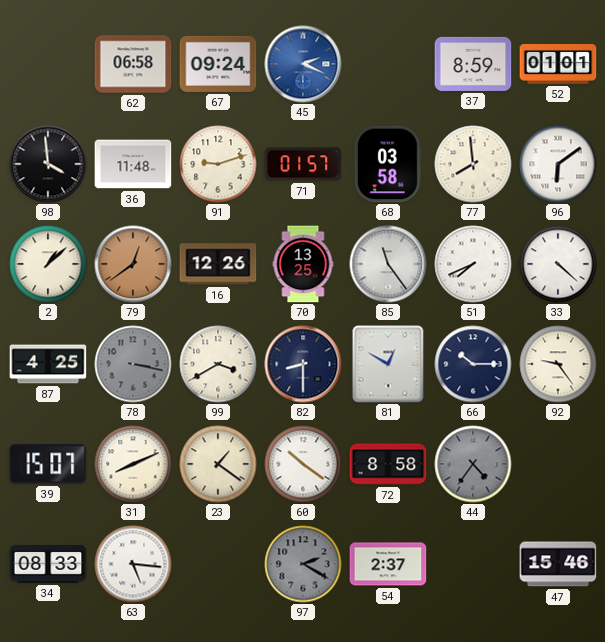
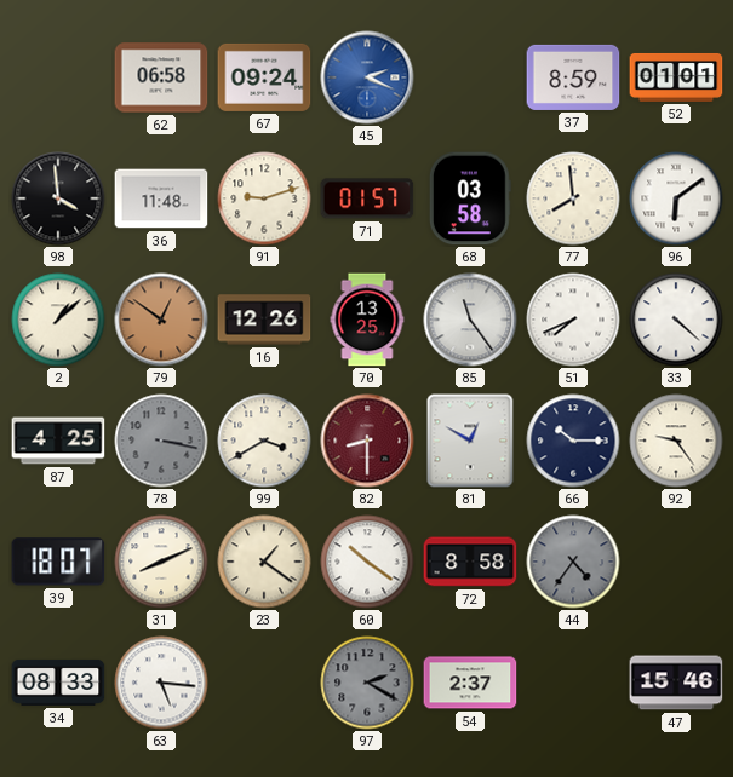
79: 12:39 -> 12:51
82 dial: navy -> burgundy
39: 15:07 -> 18:07
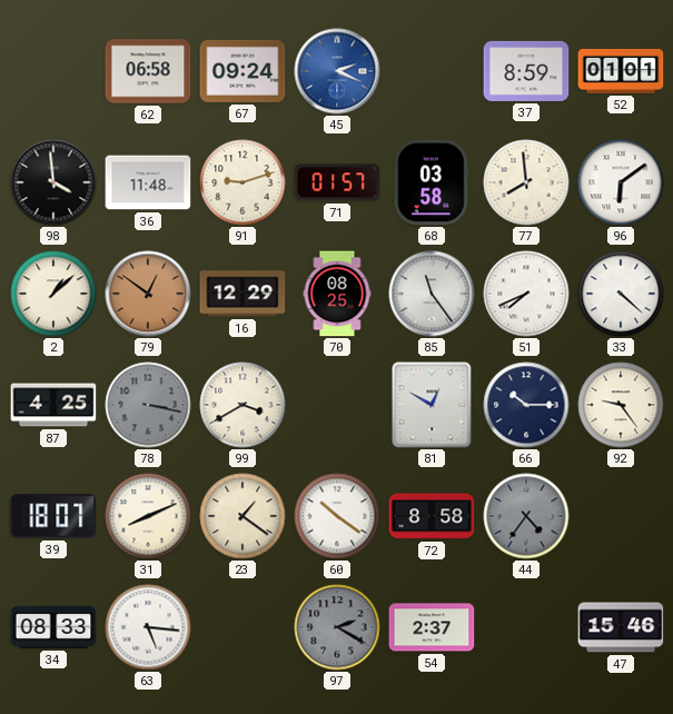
16: 12:26 -> 12:29
70: 13:25 -> 08:25
82: 8:30 -> none
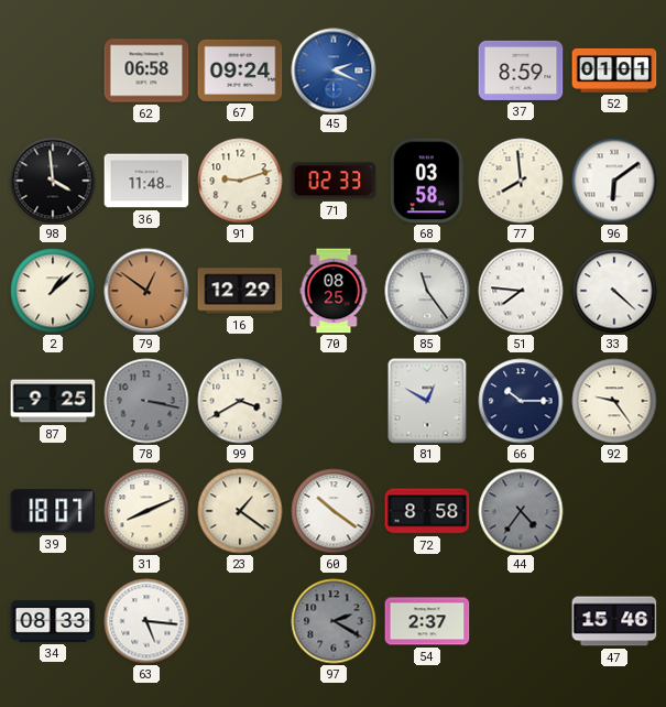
71: 01:57 -> 02:33
51: 7:41 -> 7:46
87: 4:25 -> 9:25
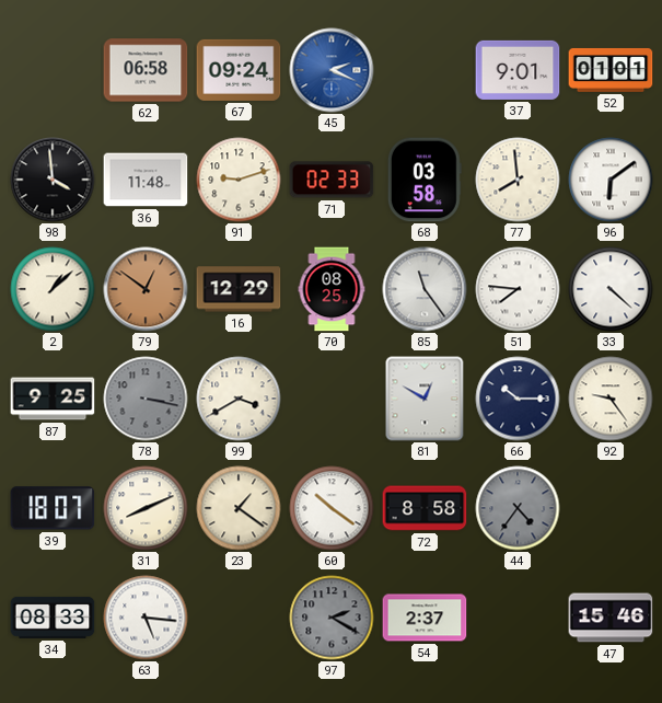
37: 8:59 -> 9:01
